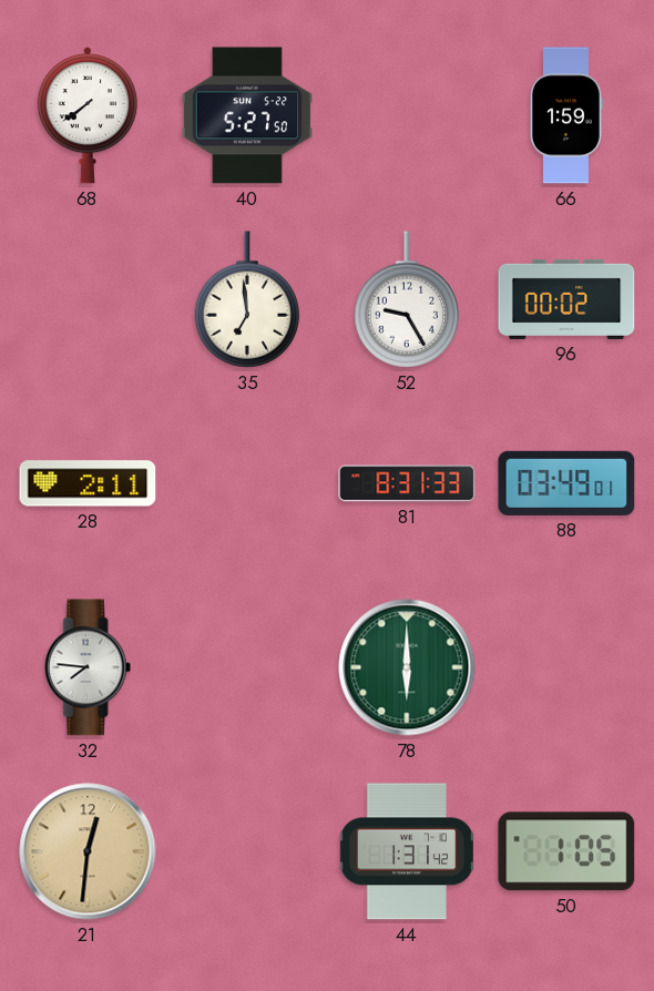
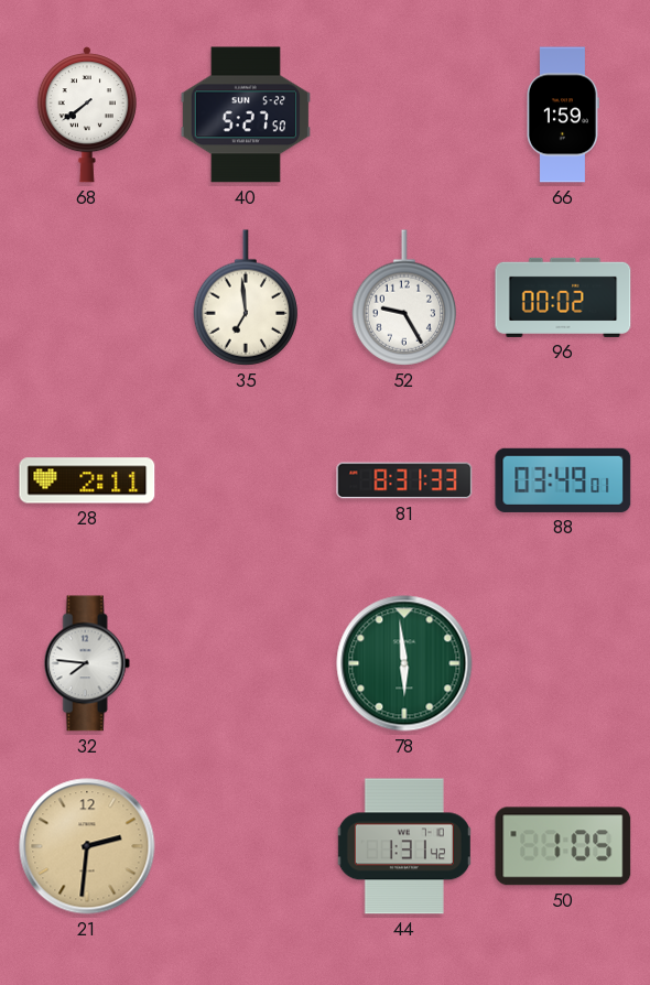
78: 6:00 -> 5:59
21: 12:31 -> 2:31
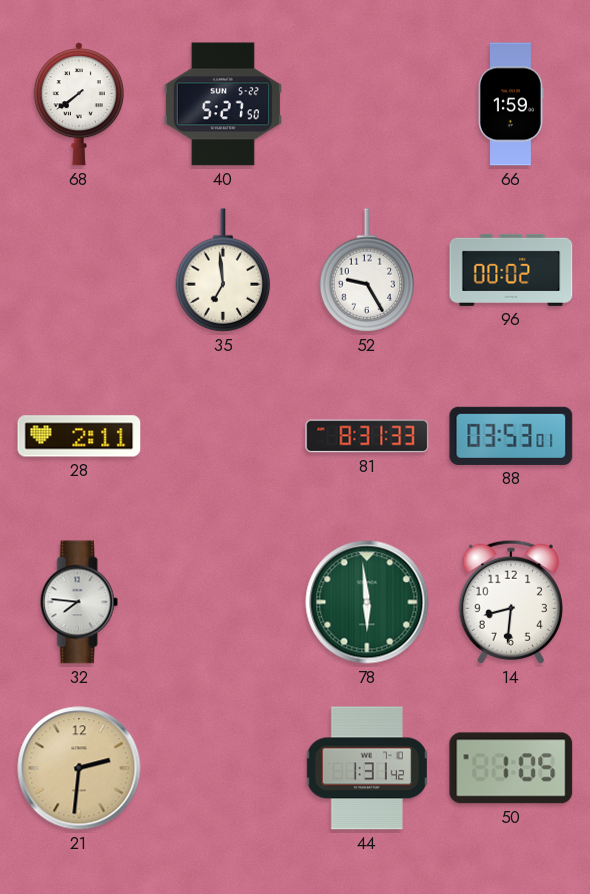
88: 03:49 -> 03:53
14: none -> 8:31
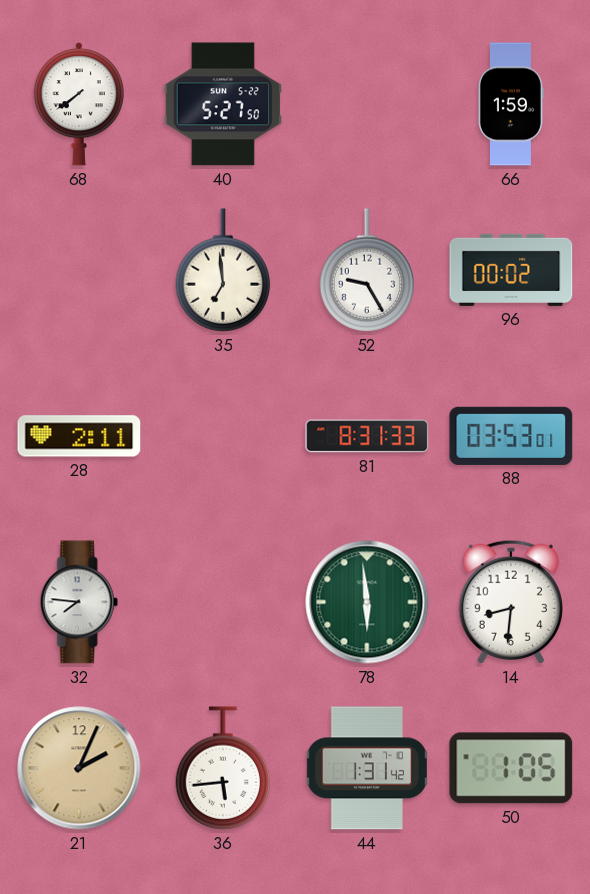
21: 2:31 -> 2:04
36: none -> 5:44
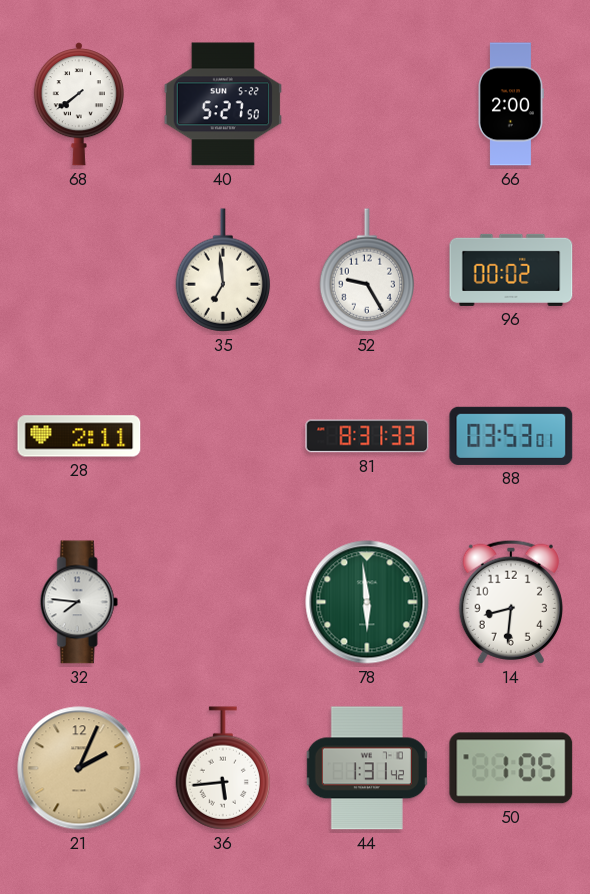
66: 1:59 -> 2:00
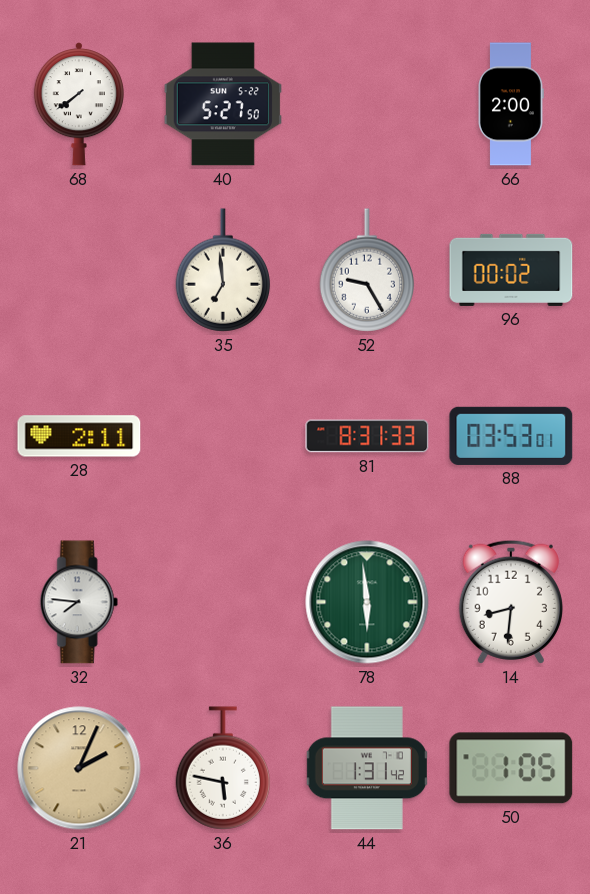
36: 5:44 -> 5:47
